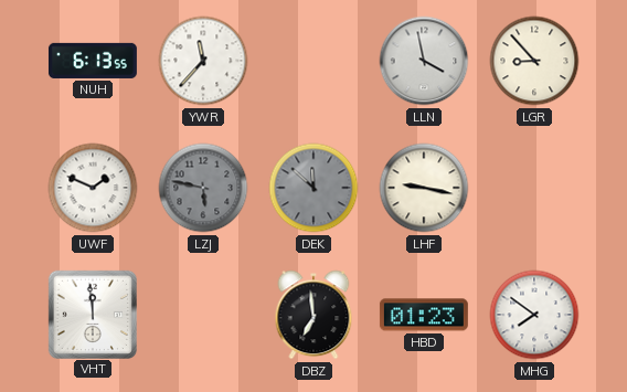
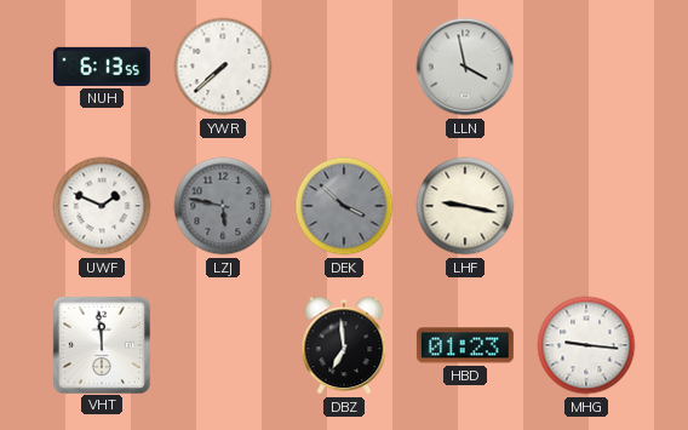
YWR: 11:37 -> 7:38
LGR: 8:53 -> none
DEK: 11:52 -> 3:52
MHG: 7:51 -> 9:16
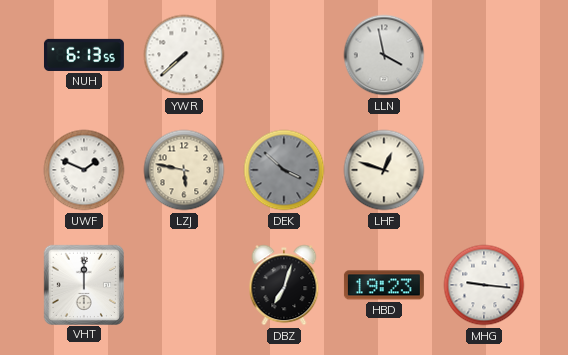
LZJ dial: grey -> cream
LHF: 9:17 -> 12:48
VHT: 11:59 -> 12:00
DBZ: 6:59 -> 7:03
HBD: 01:23 -> 19:23
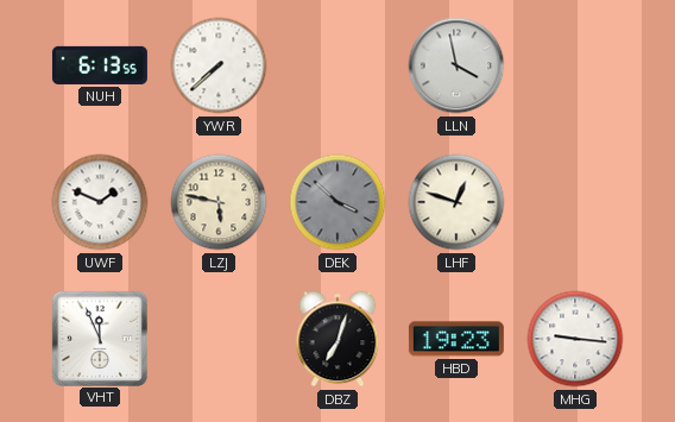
VHT: 12:00 -> 11:56
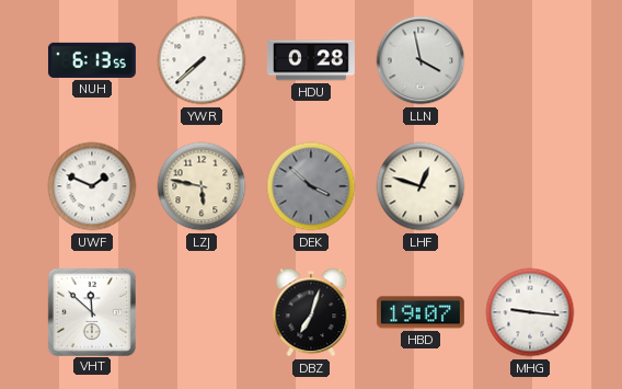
HDU: none -> 0:28
VHT: 11:56 -> 11:52
HBD: 19:23 -> 19:07
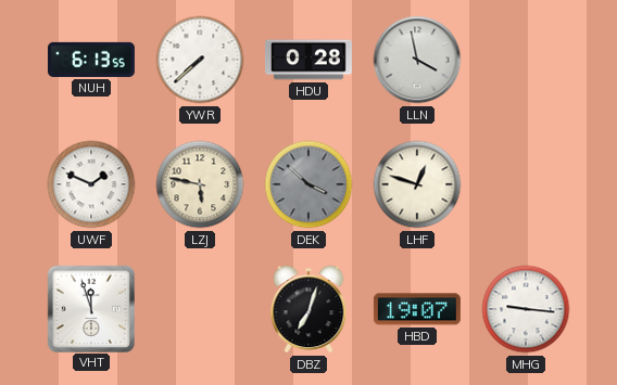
VHT: 11:52 -> 11:57
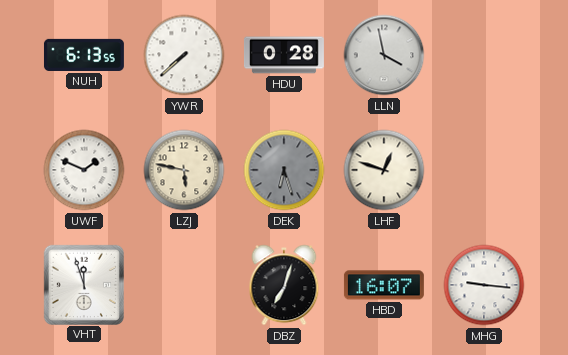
DEK: 3:52 -> 6:27
HBD: 19:07 -> 16:07
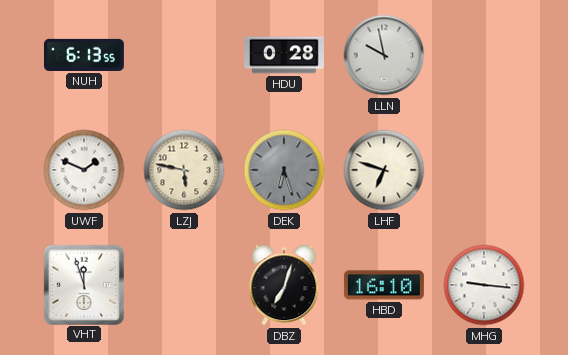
YWR: 7:38 -> none
LLN: 3:58 -> 9:58
LHF: 12:48 -> 6:48
HBD: 16:07 -> 16:10
